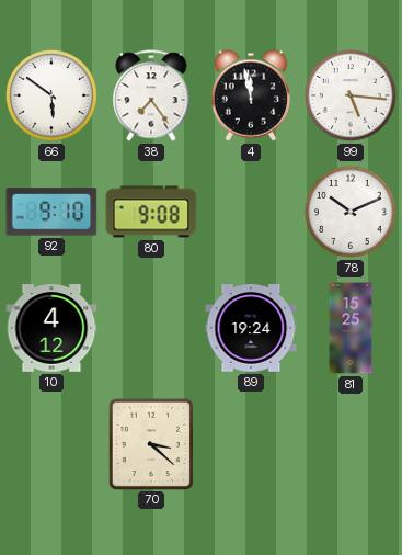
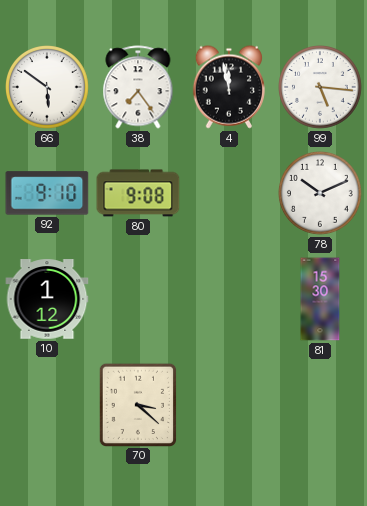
10: 4:12 -> 1:12
89: 19:24 -> none
81: 15:25 -> 15:30
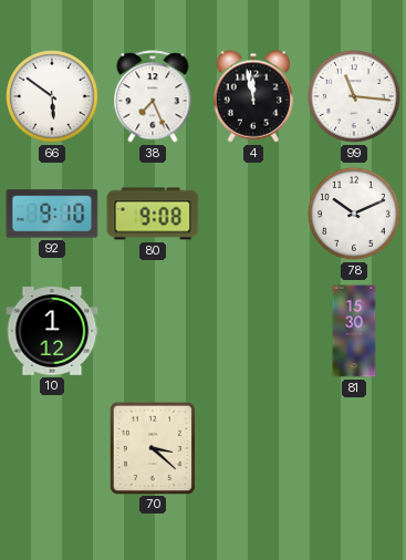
38: 7:24 -> 7:26
99: 5:16 -> 11:16
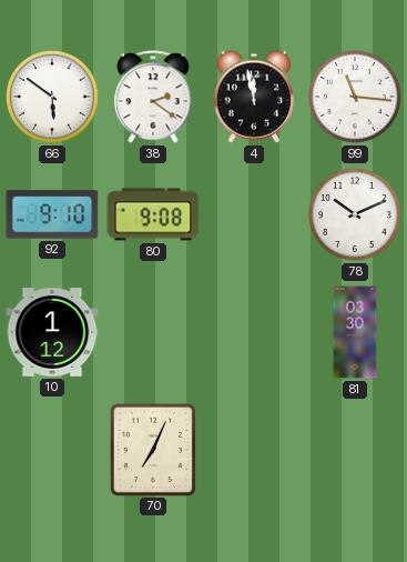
38: 7:26 -> 2:21
81: 15:30 -> 03:30
70: 3:22 -> 7:04
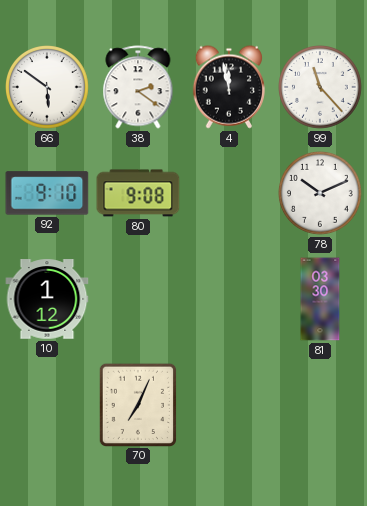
99: 11:16 -> 11:23
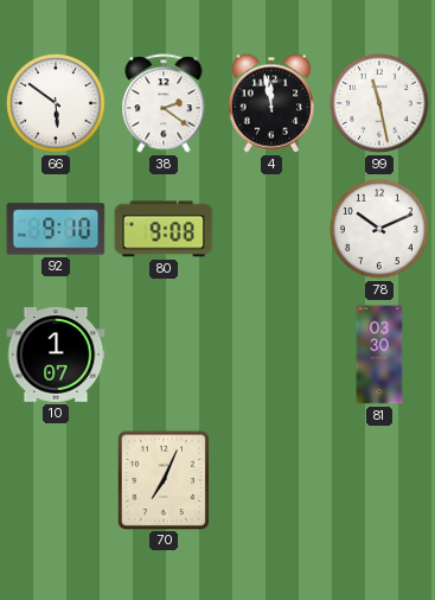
99: 11:23 -> 11:28
10: 1:12 -> 1:07
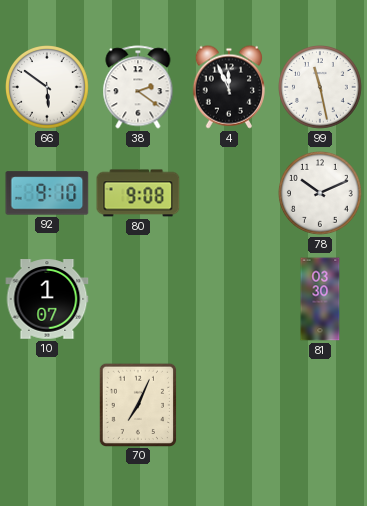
4: 11:58 -> 11:56
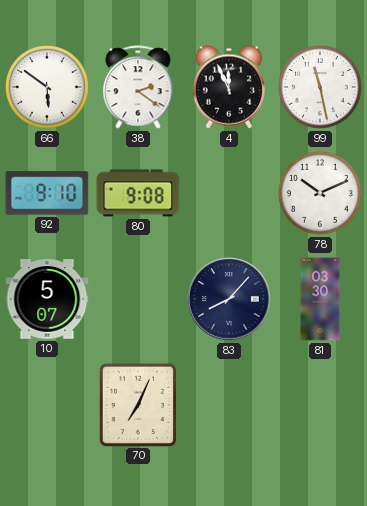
10: 1:07 -> 5:07
83: none -> 8:07
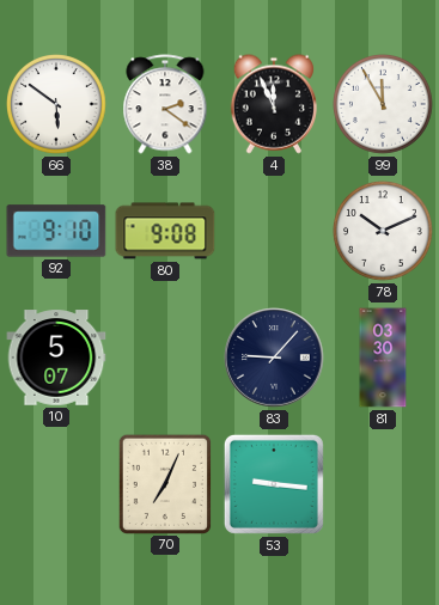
99: 11:28 -> 11:55
83: 8:07 -> 9:07
53: none -> 9:16
